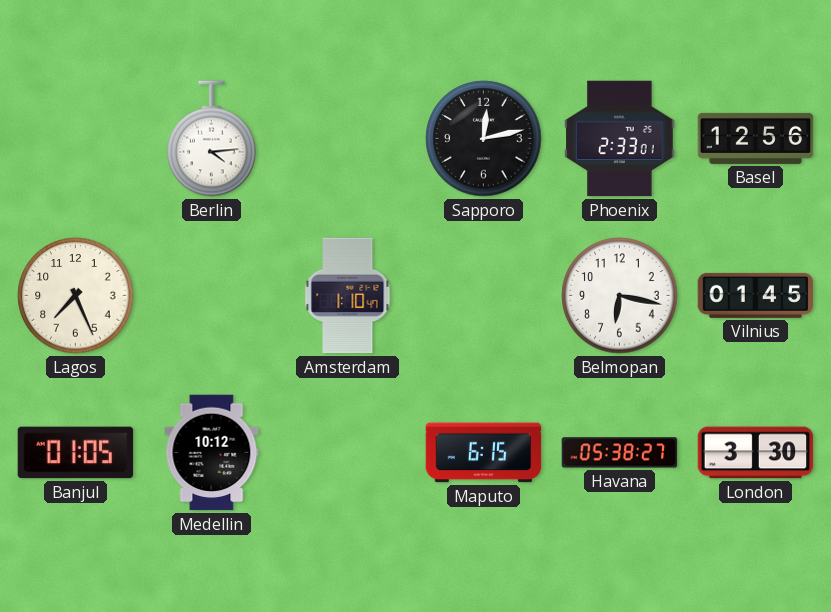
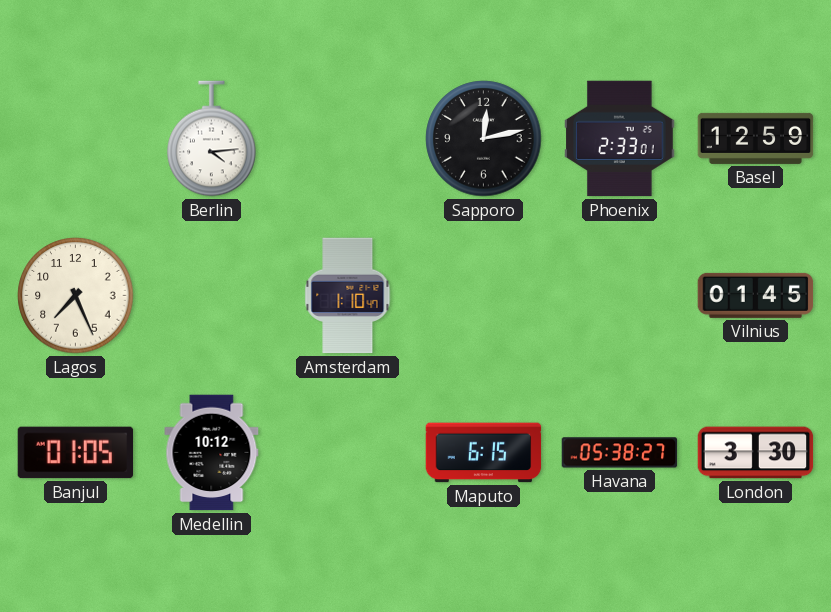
Basel: 12:56 -> 12:59
Belmopan: 6:17 -> none
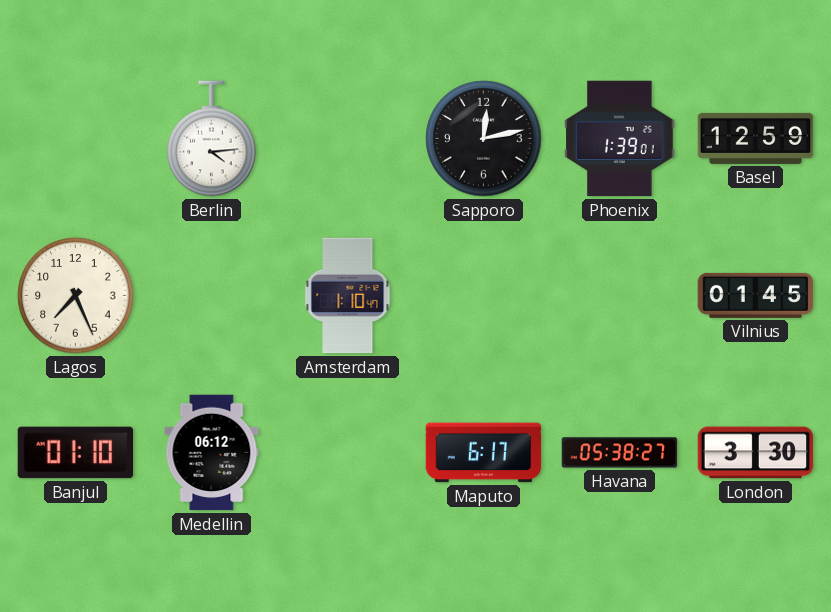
Phoenix: 2:33 -> 1:39
Banjul: 01:05 -> 01:10
Medellin: 10:12 -> 06:12
Maputo: 6:15 -> 6:17
